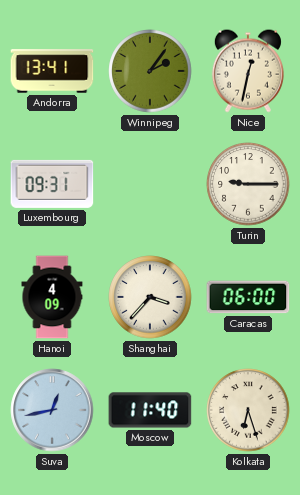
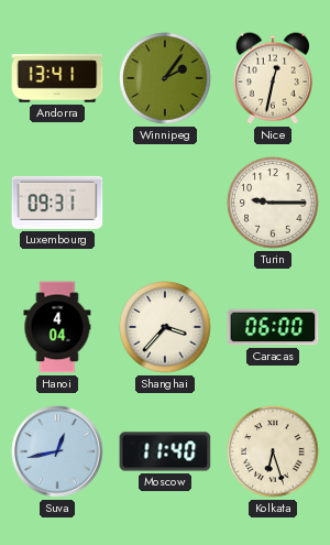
Hanoi: 4:09 -> 4:04
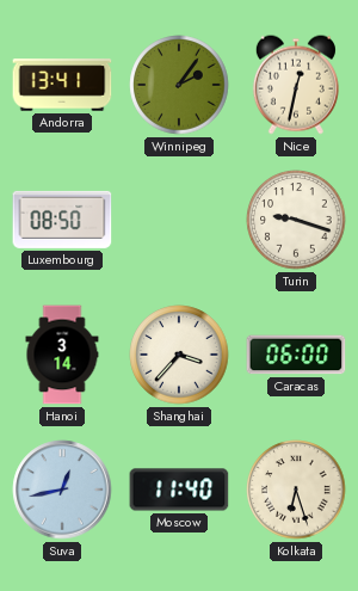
Luxembourg: 09:31 -> 08:50
Turin: 9:15 -> 9:18
Hanoi: 4:04 -> 3:14
